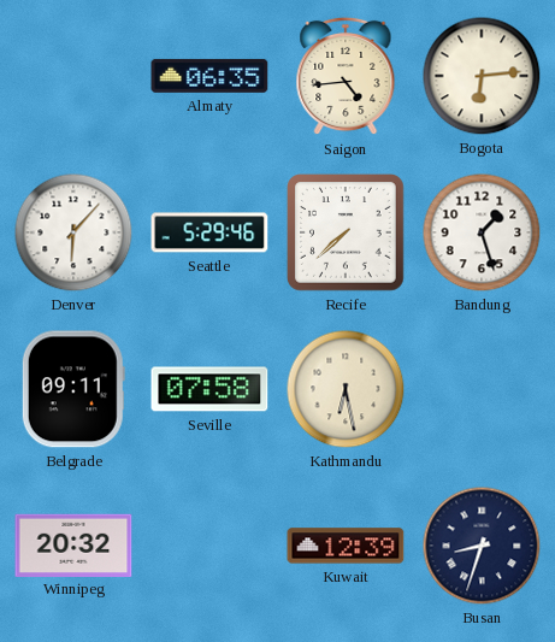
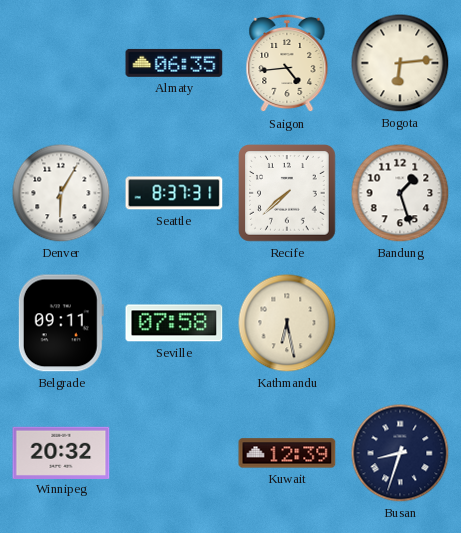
Denver: 6:07 -> 6:05
Seattle: 5:29 -> 8:37
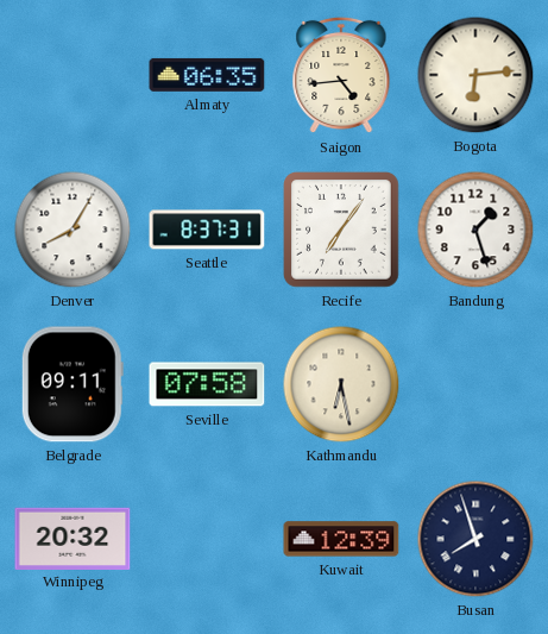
Denver: 6:05 -> 8:05
Recife: 7:38 -> 7:06
Busan: 8:33 -> 7:57
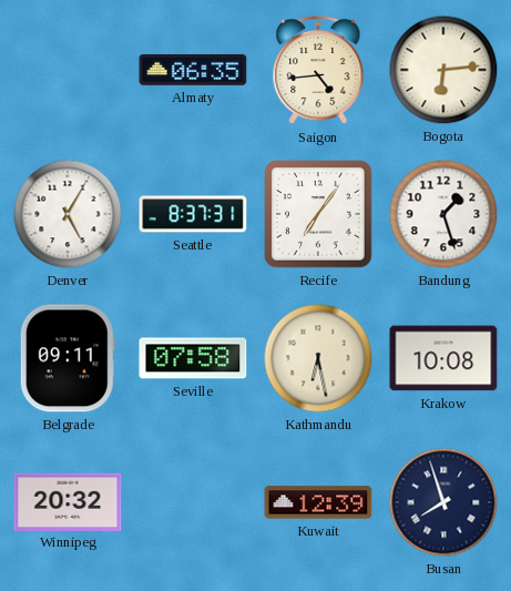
Denver: 8:05 -> 5:05
Krakow: none -> 10:08
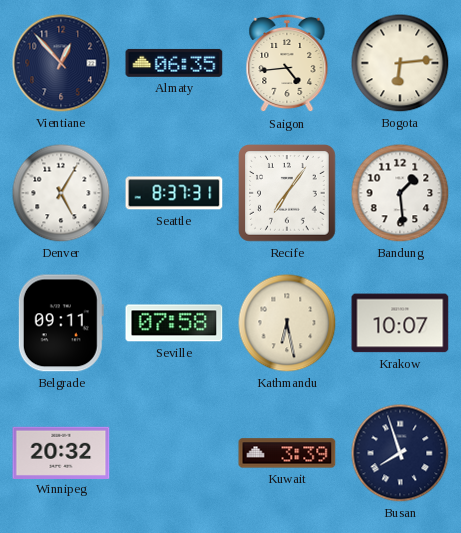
Vientiane: none -> 12:53
Bandung: 1:27 -> 1:29
Krakow: 10:08 -> 10:07
Kuwait: 12:39 -> 3:39
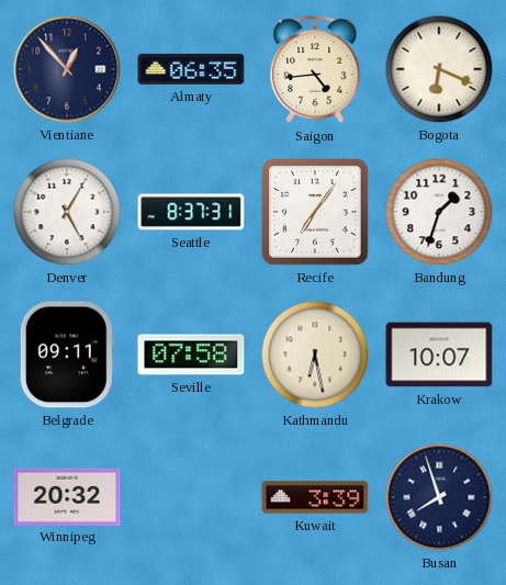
Bogota: 6:14 -> 6:19
Bandung: 1:29 -> 1:33
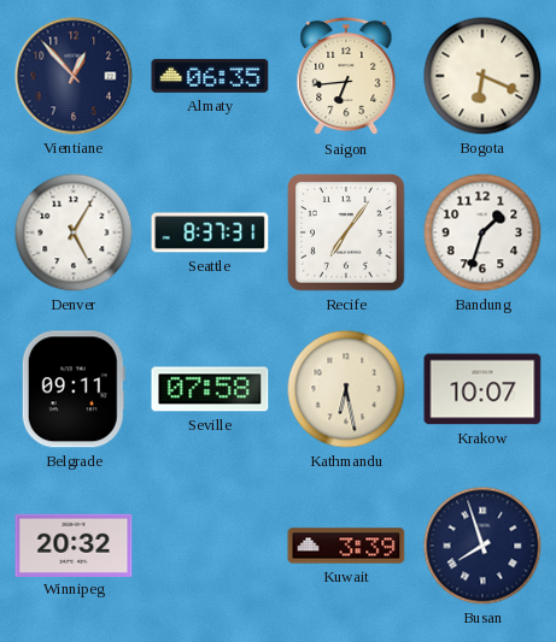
Saigon: 4:44 -> 6:44
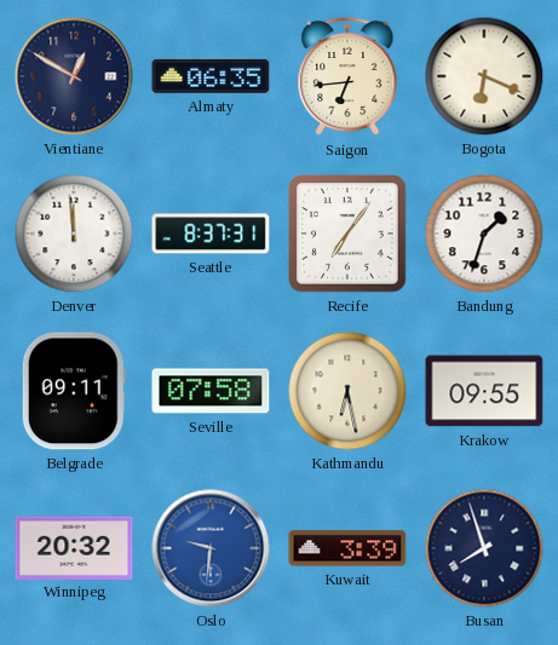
Vientiane: 12:53 -> 12:50
Denver: 5:05 -> 11:59
Krakow: 10:07 -> 09:55
Oslo: none -> 9:31
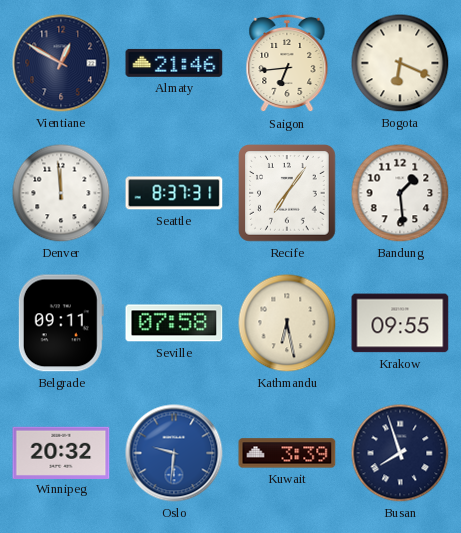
Almaty: 06:35 -> 21:46
Bandung: 1:33 -> 1:29
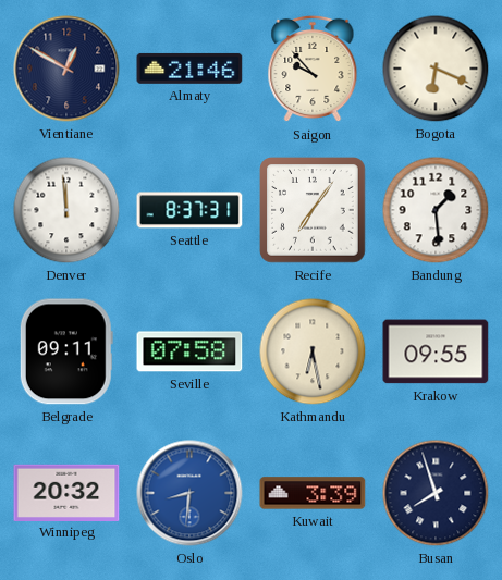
Saigon: 6:44 -> 9:53
Oslo: 9:31 -> 8:31
